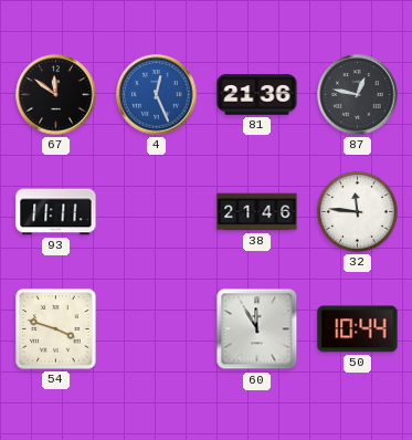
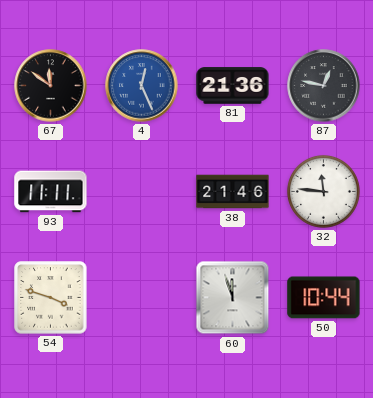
60: 11:55 -> 11:57
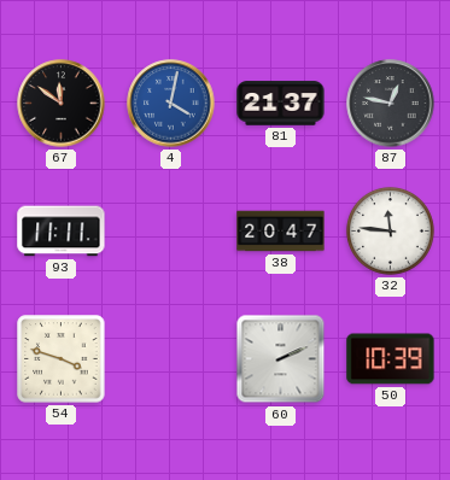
4: 12:26 -> 4:02
81: 21:36 -> 21:37
38: 21:46 -> 20:47
60: 11:57 -> 2:11
50: 10:44 -> 10:39
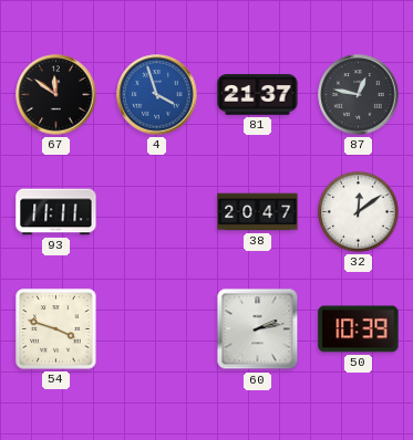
4: 4:02 -> 3:57
32: 11:46 -> 12:09
60: 2:11 -> 2:13
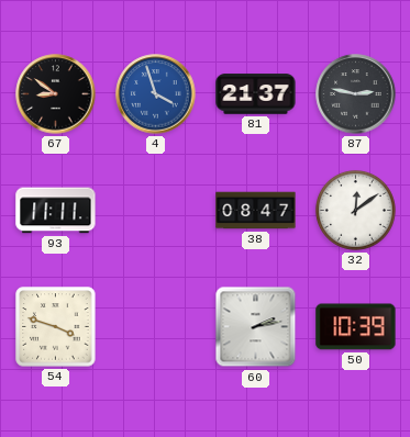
67: 11:51 -> 8:51
87: 12:47 -> 2:47
38: 20:47 -> 08:47
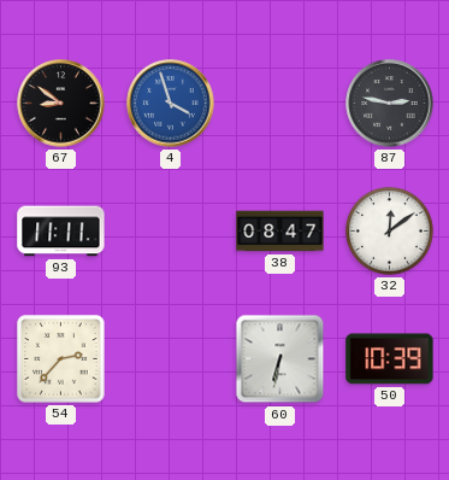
81: 21:37 -> none
54: 3:48 -> 2:37
60: 2:13 -> 6:32
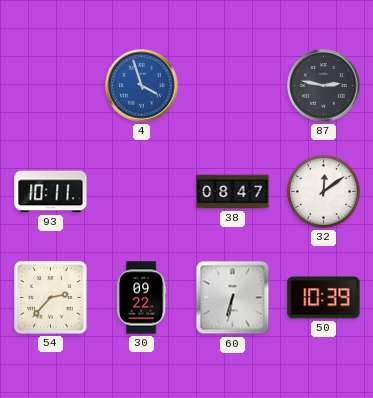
67: 8:51 -> none
93: 11:11 -> 10:11
30: none -> 09:22
